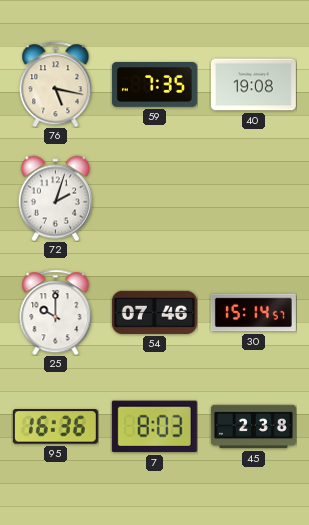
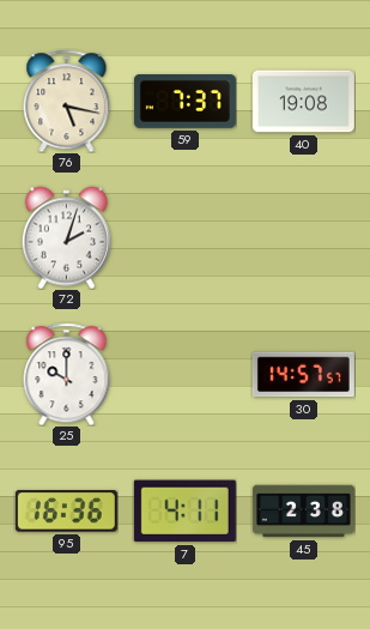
59: 7:35 -> 7:37
54: 07:46 -> none
30: 15:14 -> 14:57
7: 8:03 -> 4:11
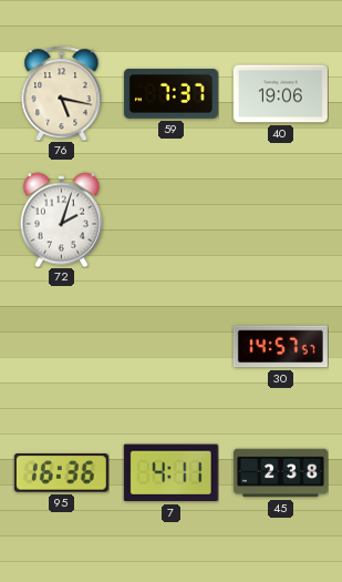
40: 19:08 -> 19:06
25: 10:00 -> none
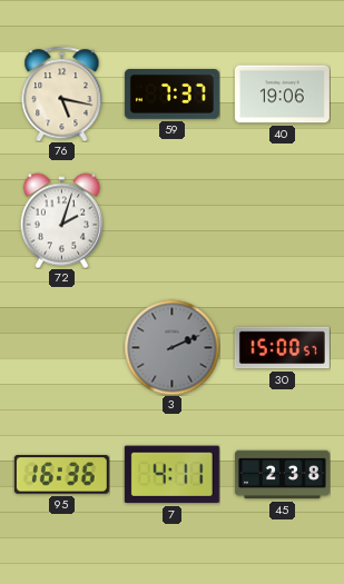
3: none -> 2:11
30: 14:57 -> 15:00
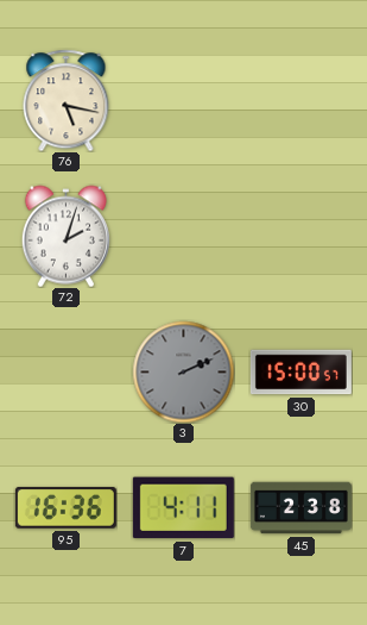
59: 7:37 -> none
40: 19:06 -> none
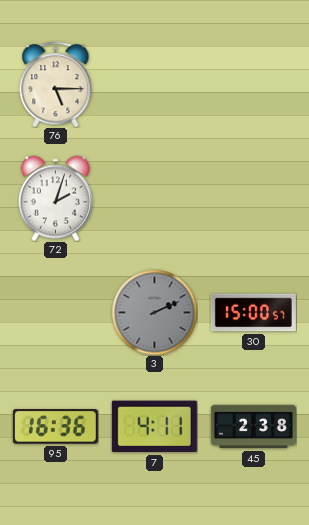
76: 5:17 -> 5:15
